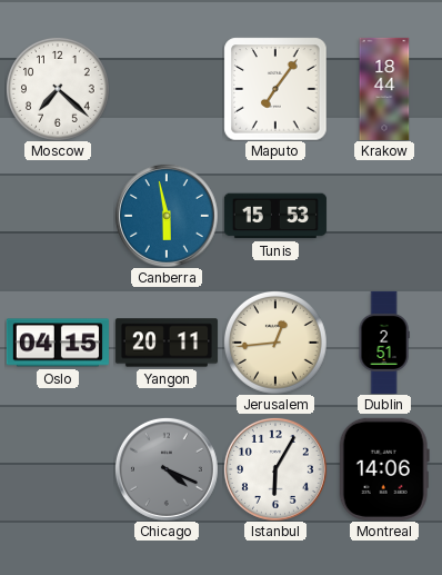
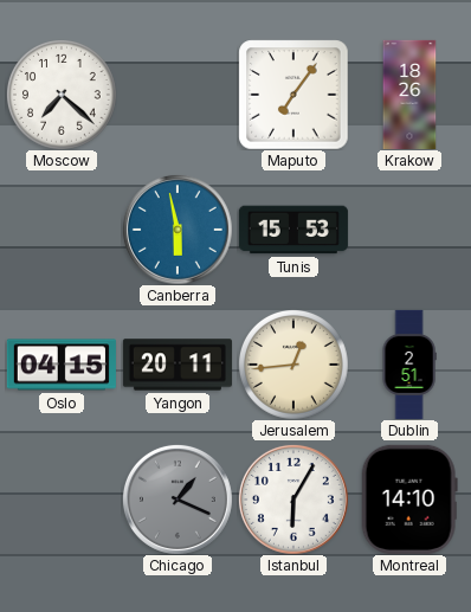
Krakow: 18:44 -> 18:26
Chicago: 4:19 -> 1:19
Montreal: 14:06 -> 14:10
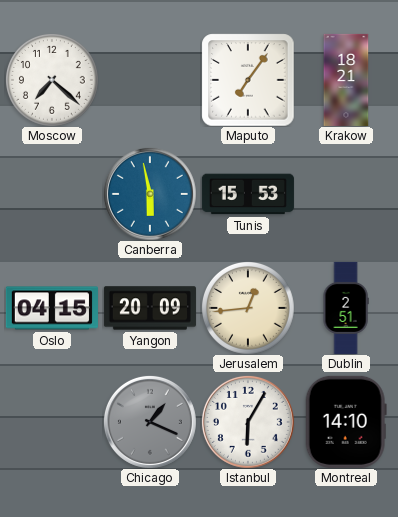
Krakow: 18:26 -> 18:21
Yangon: 20:11 -> 20:09
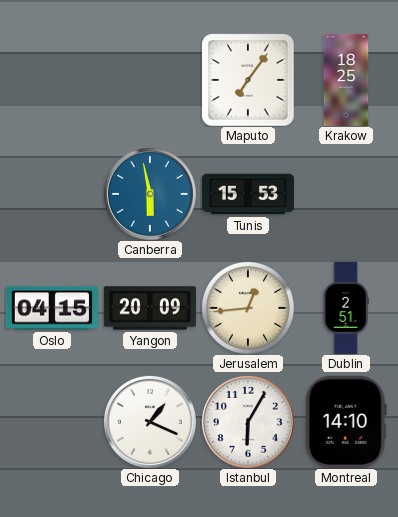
Moscow: 7:22 -> none
Krakow: 18:21 -> 18:25
Chicago dial: grey -> white
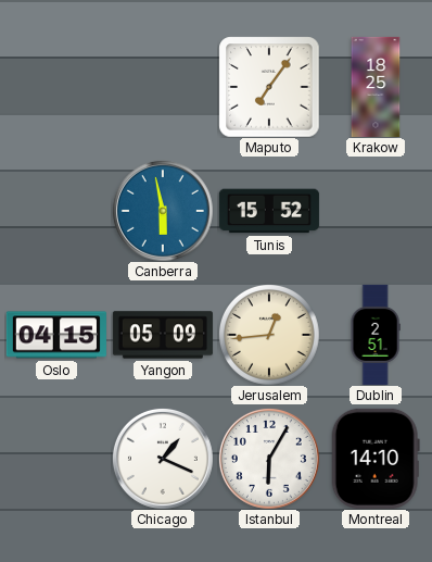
Tunis: 15:53 -> 15:52
Yangon: 20:09 -> 05:09
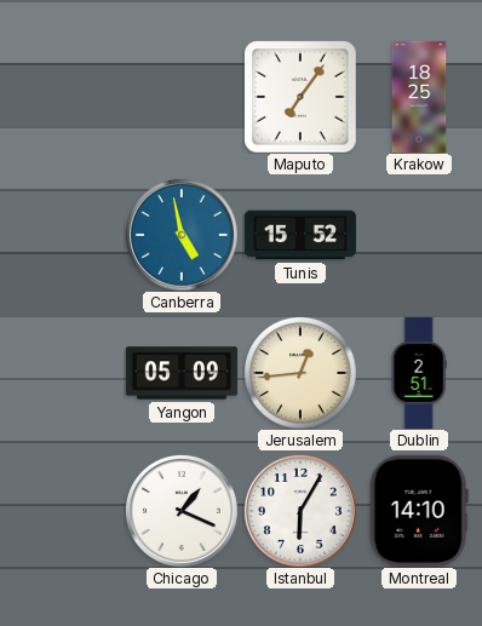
Canberra: 5:58 -> 4:58
Oslo: 04:15 -> none
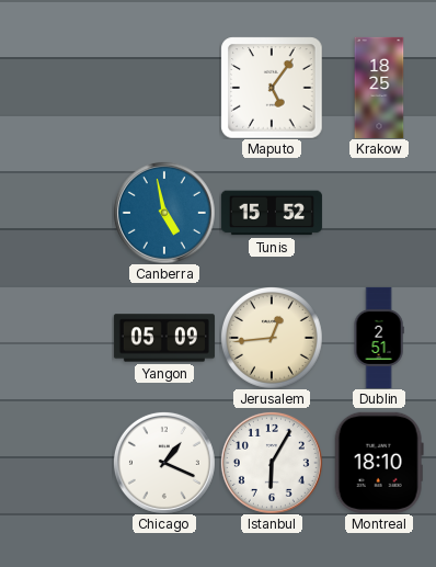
Maputo: 7:06 -> 5:06
Montreal: 14:10 -> 18:10
